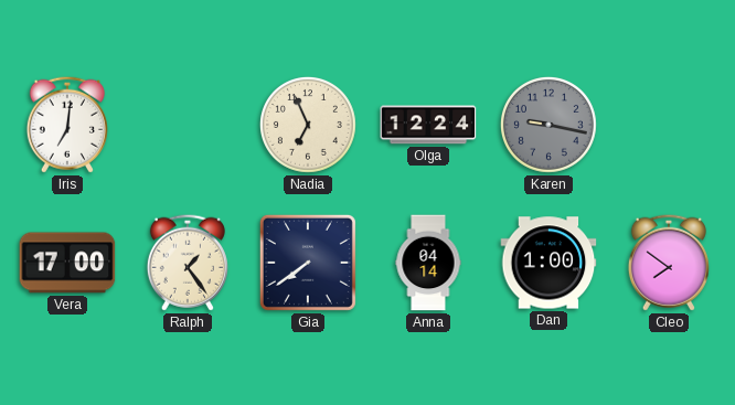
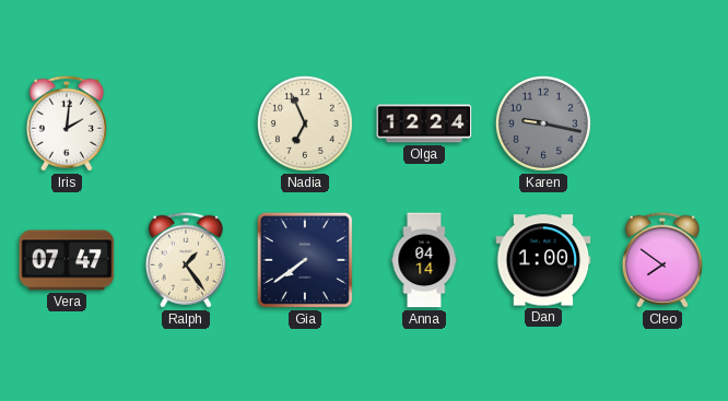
Iris: 7:01 -> 2:01
Vera: 17:00 -> 07:47
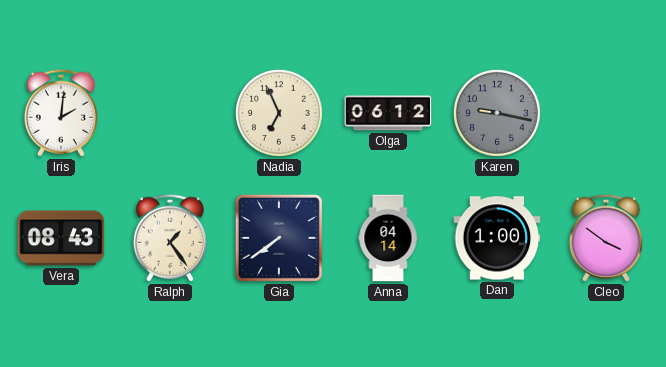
Olga: 12:24 -> 06:12
Vera: 07:47 -> 08:43
Cleo: 7:51 -> 3:51
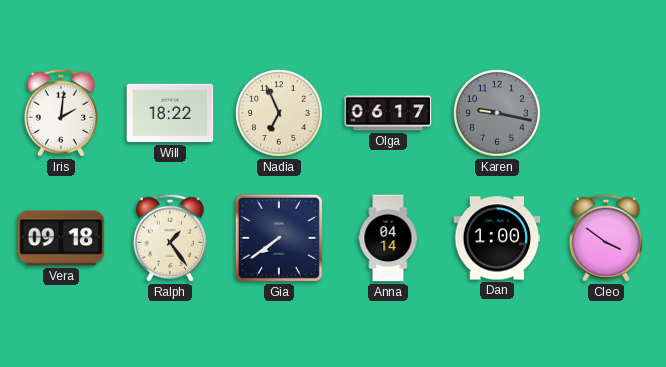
Will: none -> 18:22
Olga: 06:12 -> 06:17
Vera: 08:43 -> 09:18
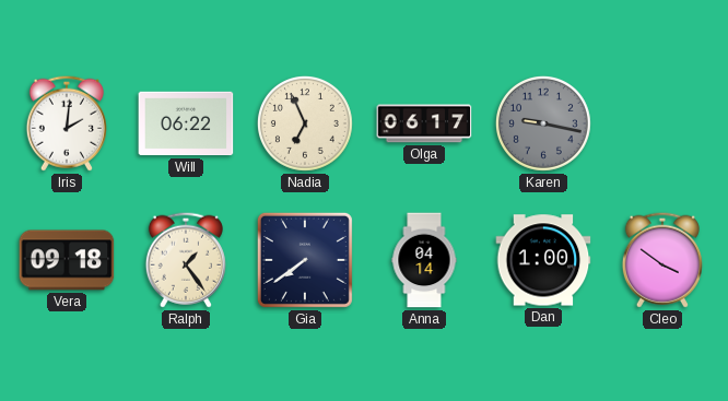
Will: 18:22 -> 06:22
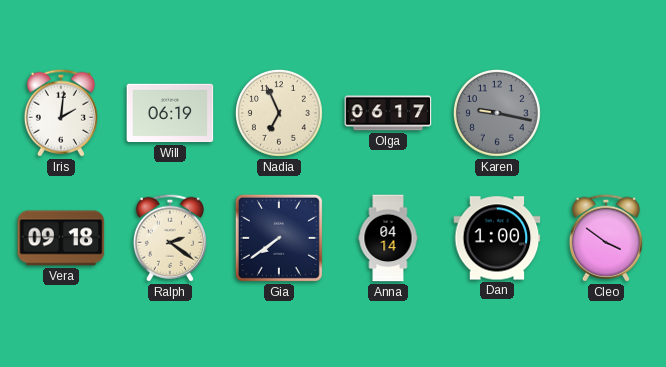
Will: 06:22 -> 06:19
Ralph: 1:24 -> 2:21
